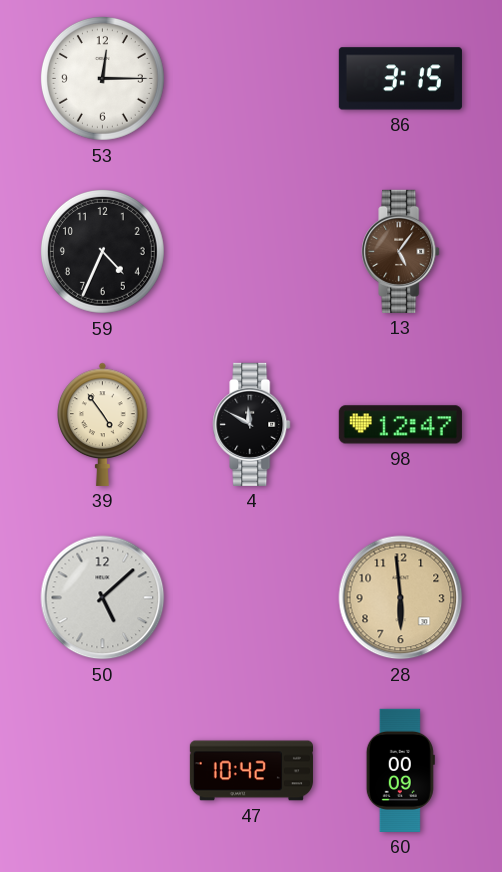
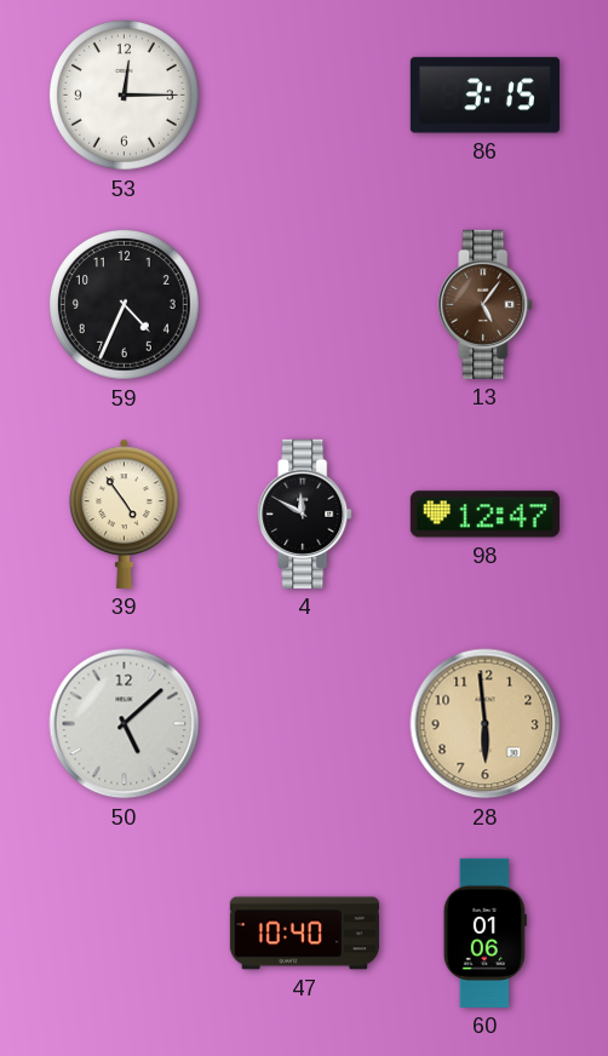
47: 10:42 -> 10:40
60: 00:09 -> 01:06
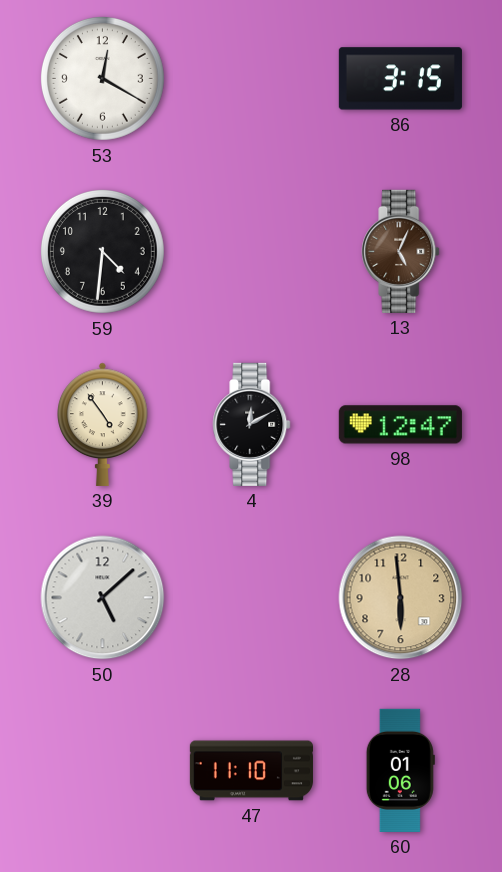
53: 12:15 -> 12:20
59: 4:34 -> 4:31
13: 5:06 -> 5:04
4: 11:50 -> 12:10
47: 10:40 -> 11:10
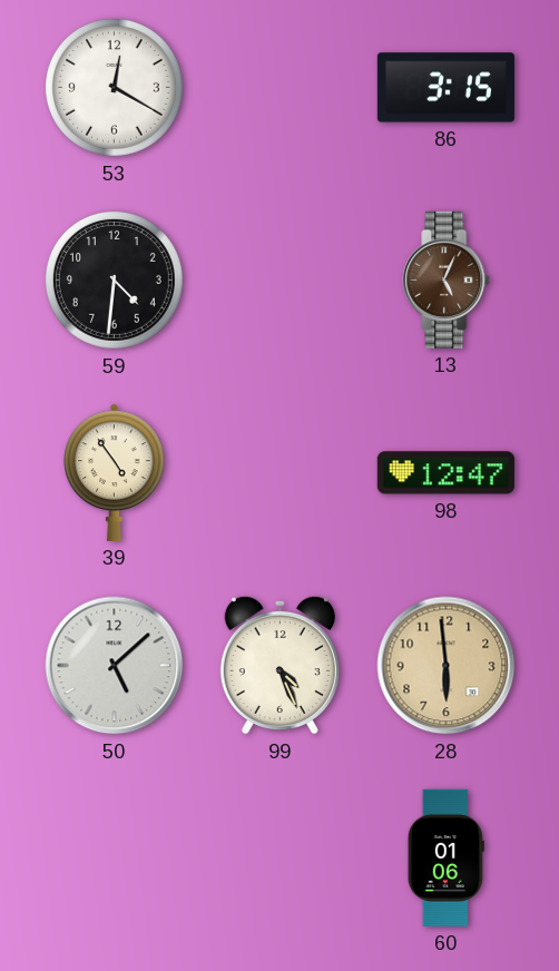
4: 12:10 -> none
99: none -> 4:26
47: 11:10 -> none
